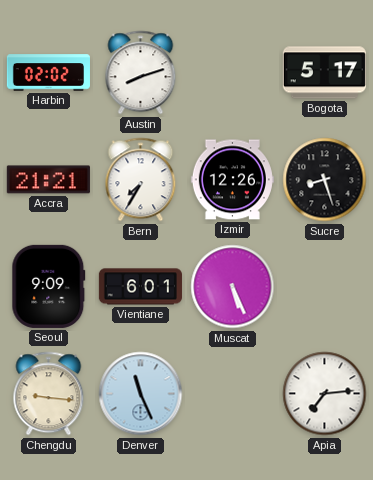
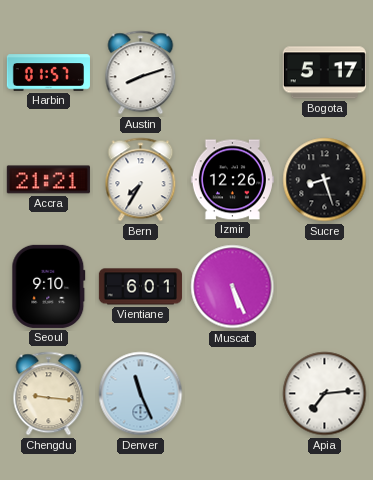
Harbin: 02:02 -> 01:57
Seoul: 9:09 -> 9:10
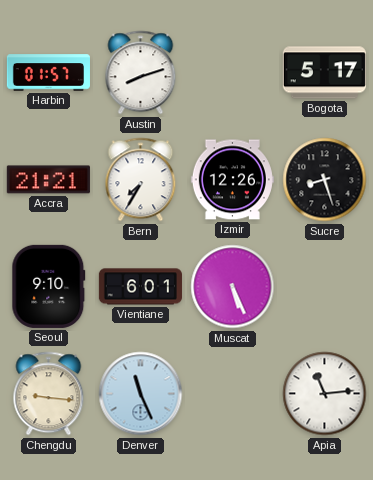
Apia: 7:14 -> 11:14
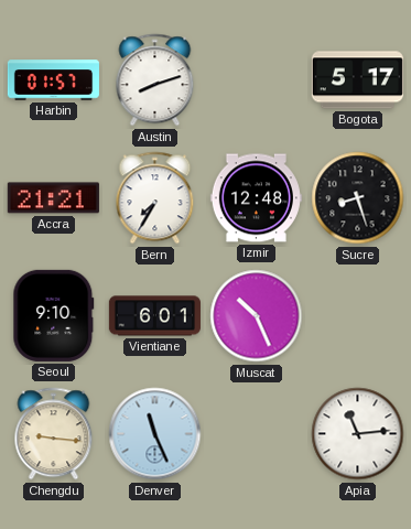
Izmir: 12:26 -> 12:48
Muscat: 5:26 -> 10:26
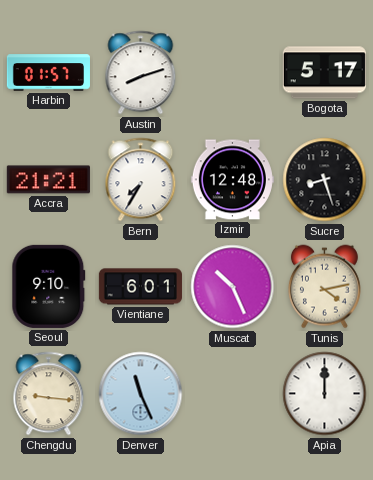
Tunis: none -> 4:13
Apia: 11:14 -> 12:00
